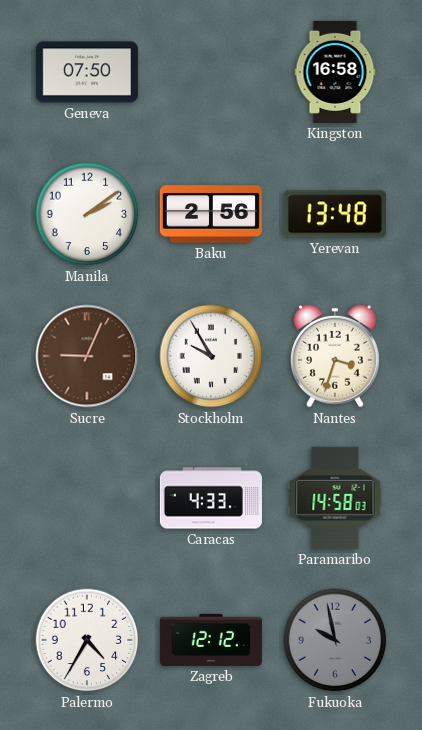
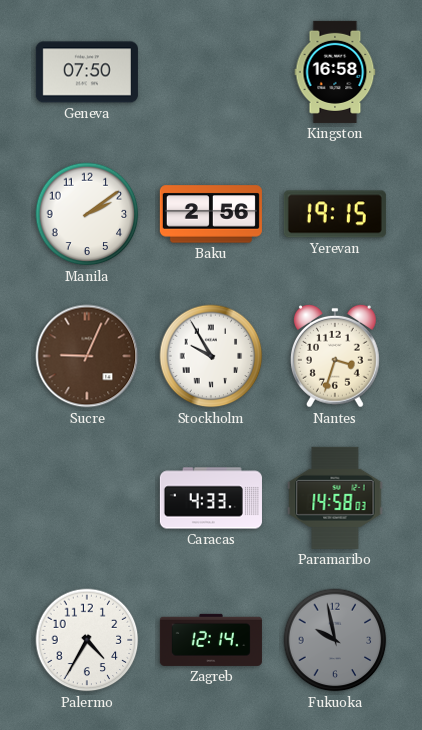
Yerevan: 13:48 -> 19:15
Zagreb: 12:12 -> 12:14
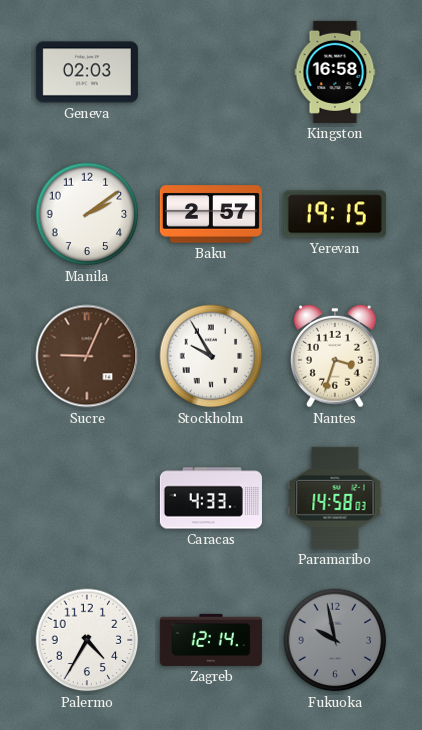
Geneva: 07:50 -> 02:03
Baku: 2:56 -> 2:57
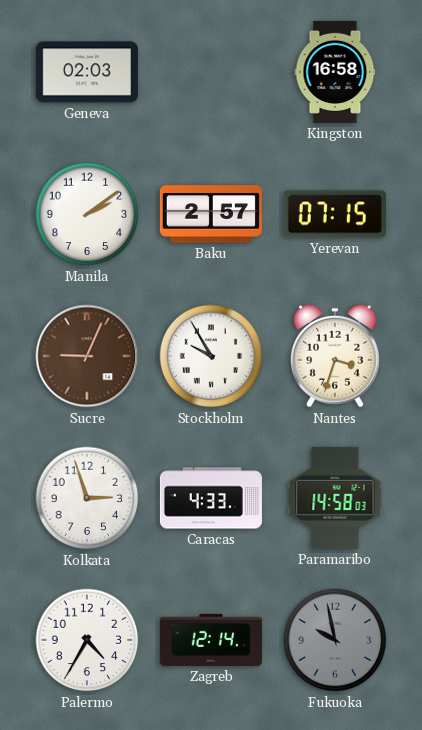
Yerevan: 19:15 -> 07:15
Kolkata: none -> 2:57
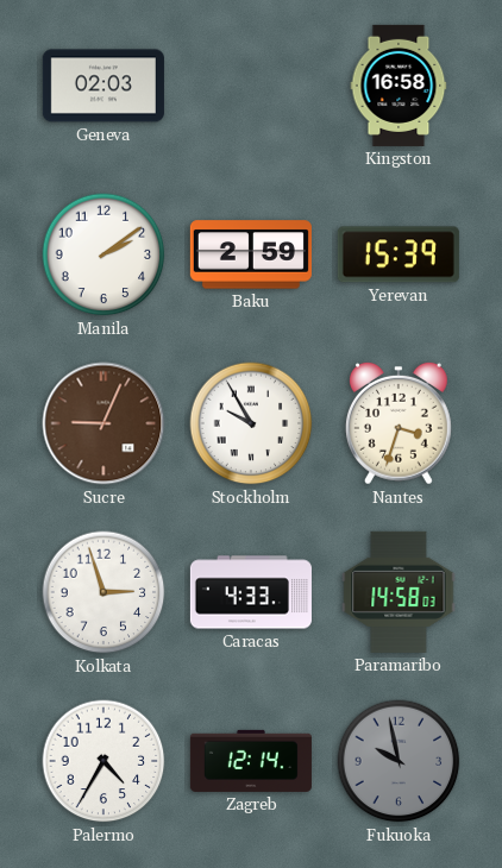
Baku: 2:57 -> 2:59
Yerevan: 07:15 -> 15:39
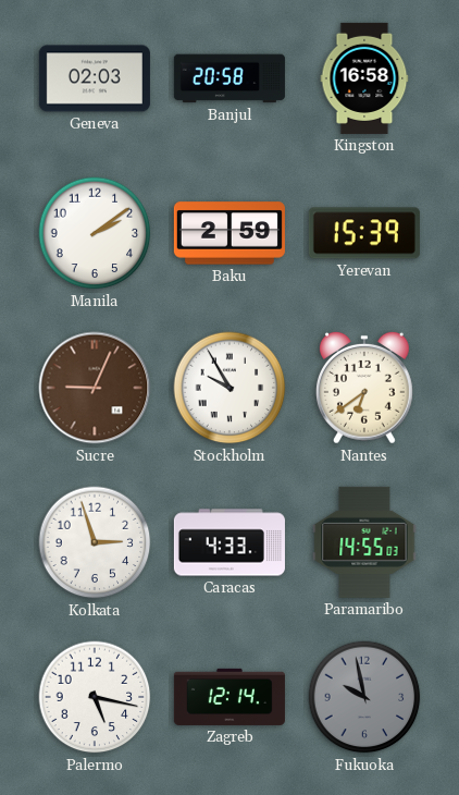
Banjul: none -> 20:58
Nantes: 3:33 -> 6:39
Paramaribo: 14:58 -> 14:55
Palermo: 4:35 -> 5:17
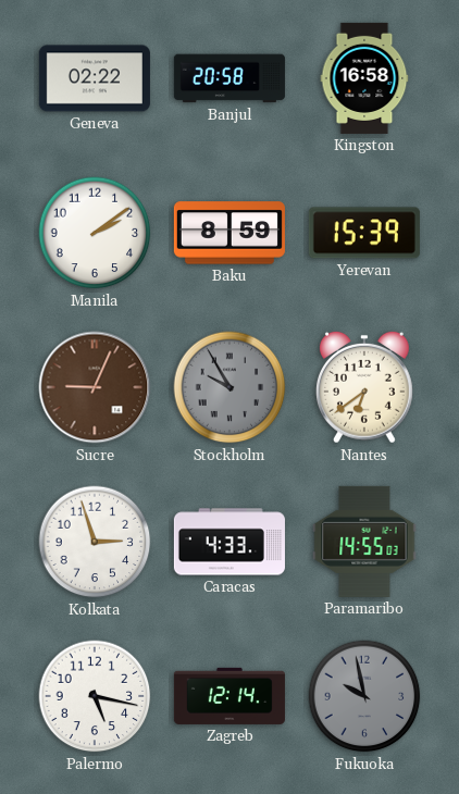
Geneva: 02:03 -> 02:22
Baku: 2:59 -> 8:59
Stockholm dial: white -> grey
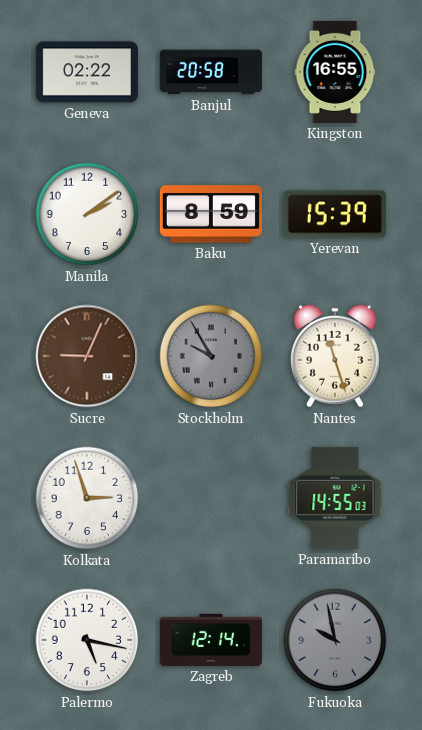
Kingston: 16:58 -> 16:55
Nantes: 6:39 -> 11:27
Caracas: 4:33 -> none
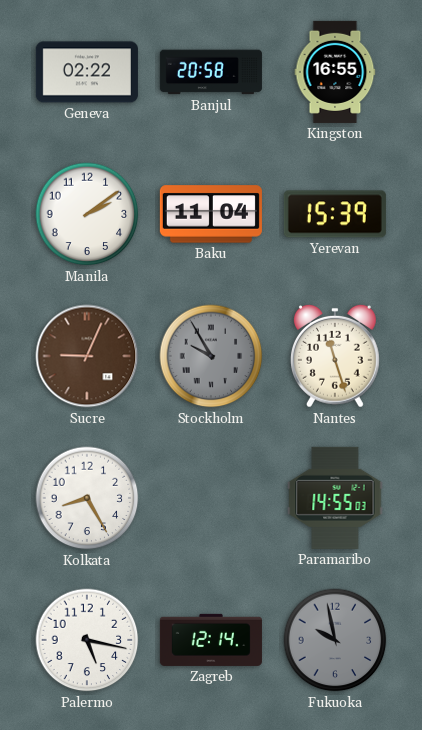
Baku: 8:59 -> 11:04
Kolkata: 2:57 -> 8:25
